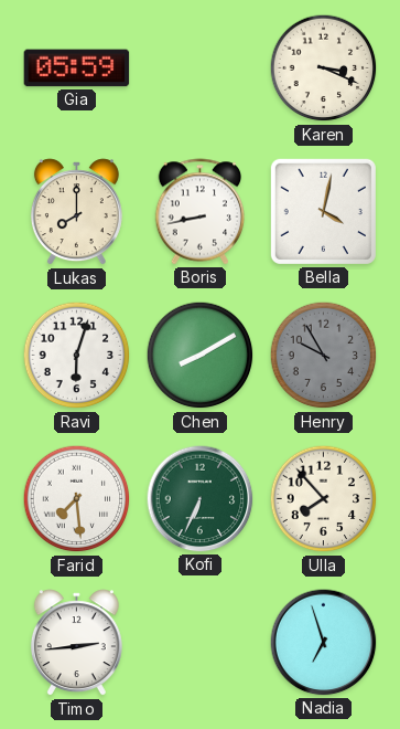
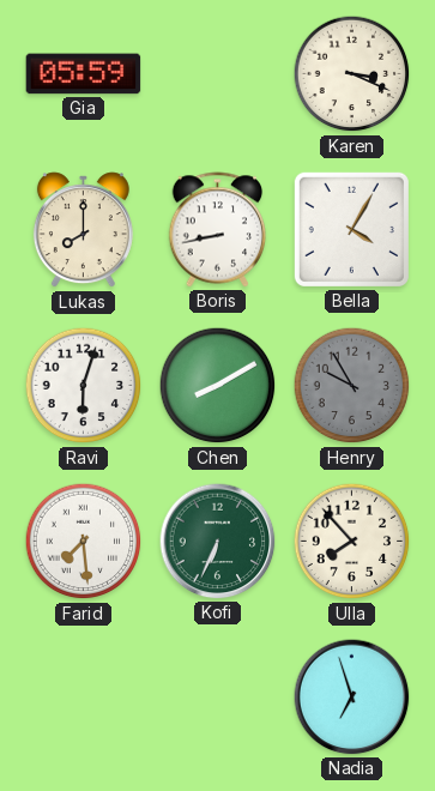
Bella: 4:02 -> 4:05
Timo: 2:44 -> none
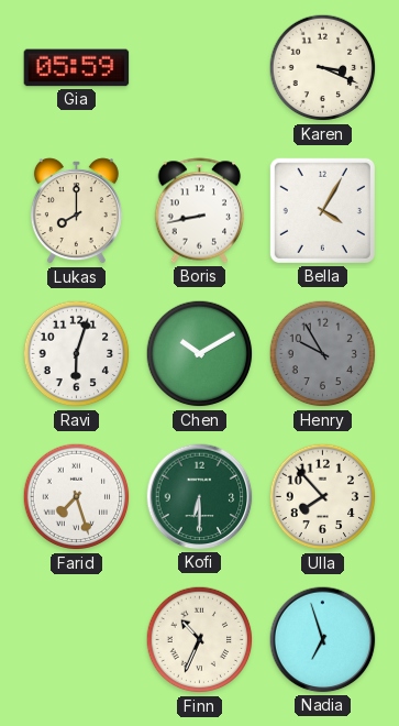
Chen: 8:10 -> 10:10
Farid: 7:29 -> 7:27
Kofi: 6:34 -> 6:30
Finn: none -> 10:34
